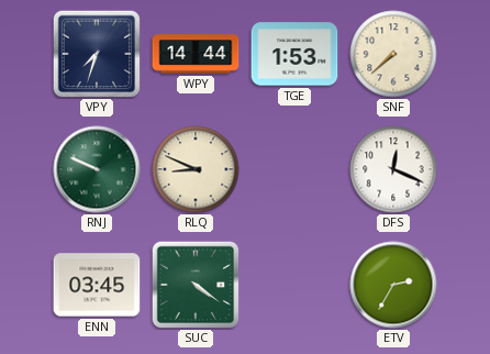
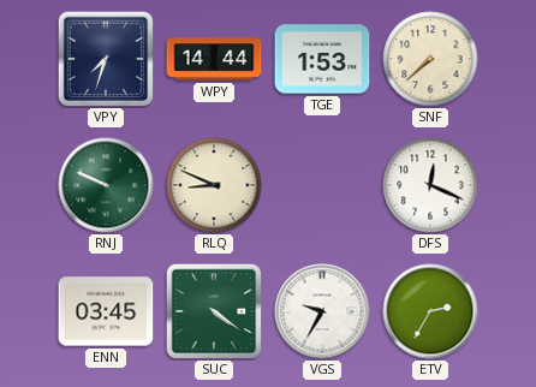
VGS: none -> 9:35
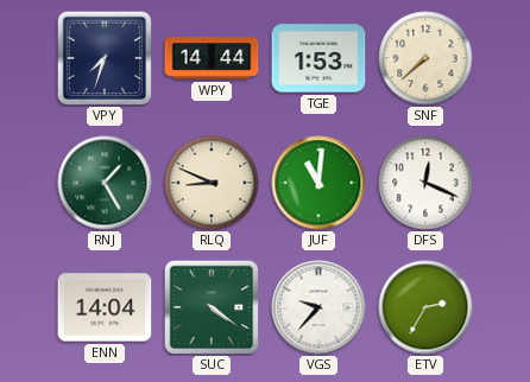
RNJ: 9:49 -> 1:25
JUF: none -> 11:01
ENN: 03:45 -> 14:04
VGS: 9:35 -> 9:37
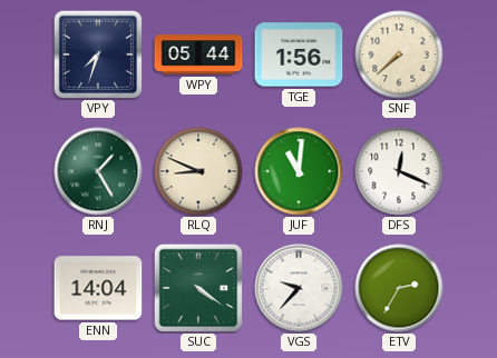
WPY: 14:44 -> 05:44
TGE: 1:53 -> 1:56
